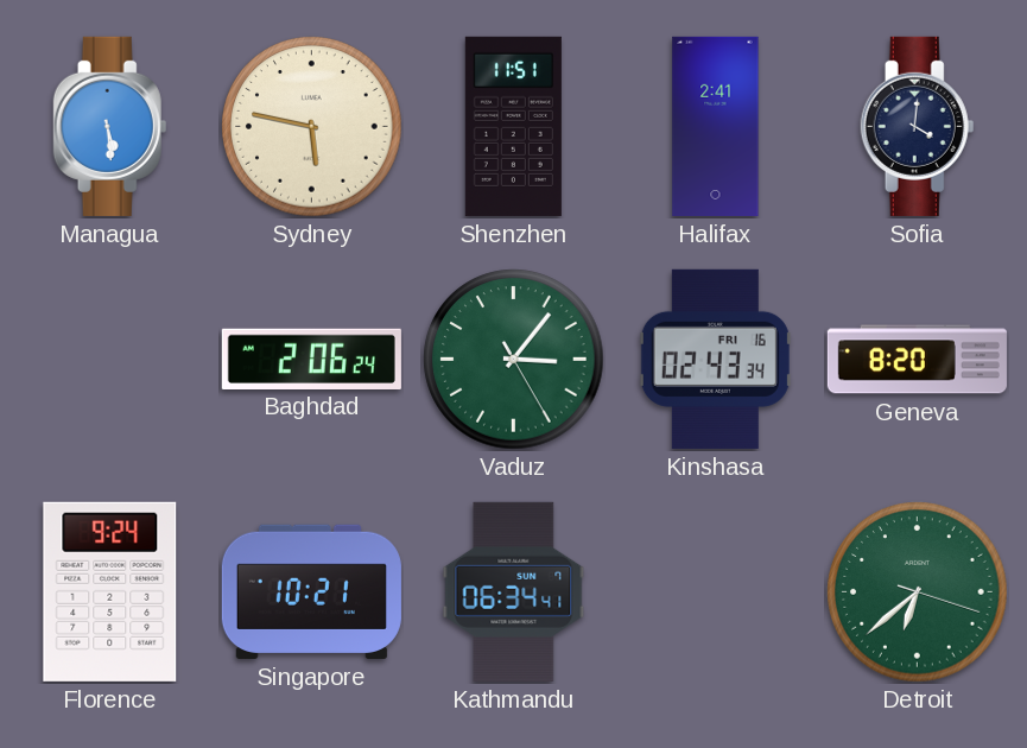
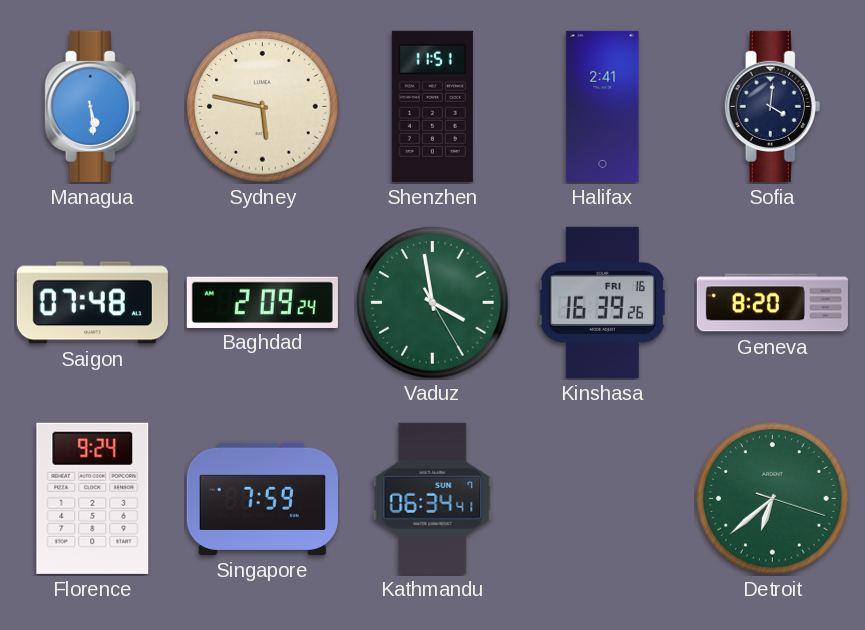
Saigon: none -> 07:48
Baghdad: 2:06 -> 2:09
Vaduz: 3:06 -> 3:58
Kinshasa: 02:43 -> 16:39
Singapore: 10:21 -> 7:59
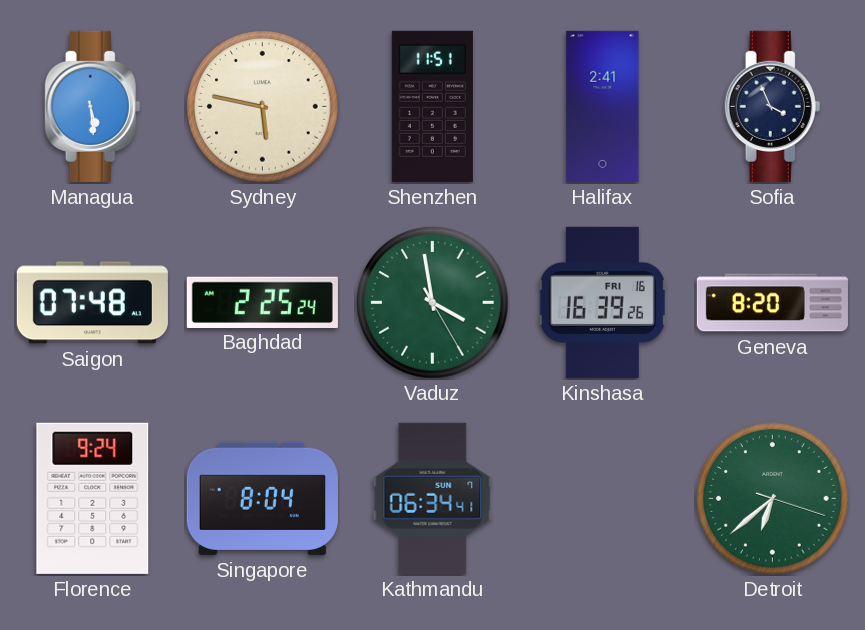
Sofia: 4:01 -> 3:56
Baghdad: 2:09 -> 2:25
Singapore: 7:59 -> 8:04
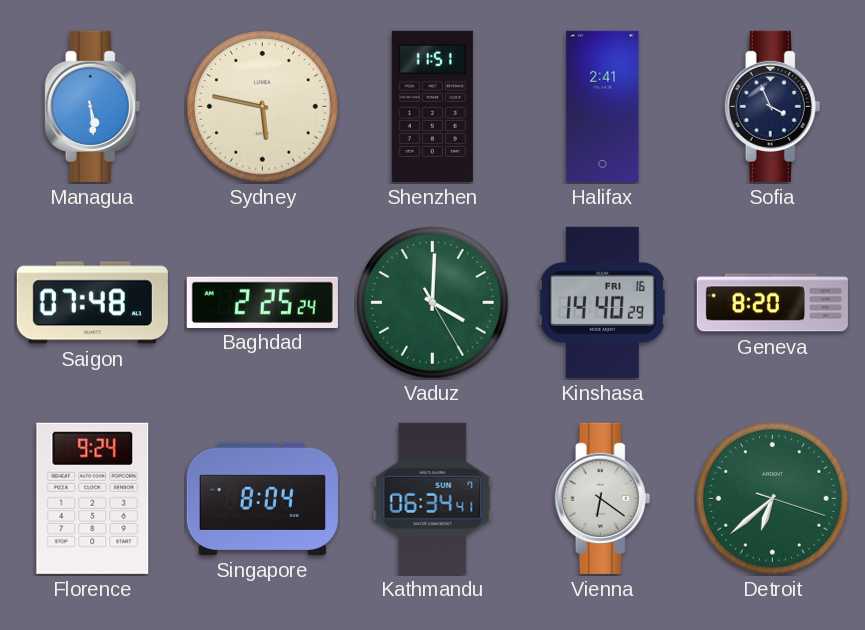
Vaduz: 3:58 -> 4:00
Kinshasa: 16:39 -> 14:40
Vienna: none -> 6:21
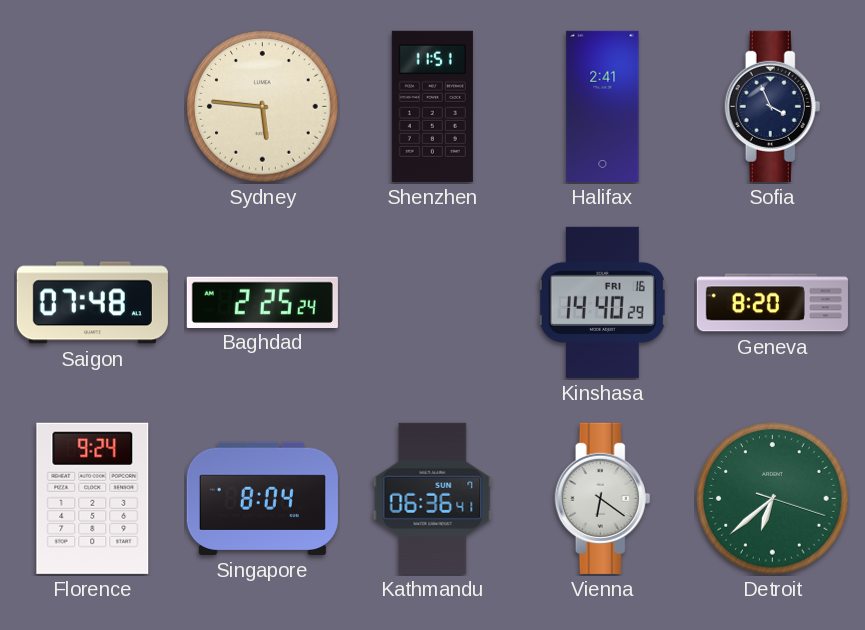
Managua: 5:29 -> none
Sydney: 5:47 -> 5:46
Vaduz: 4:00 -> none
Kathmandu: 06:34 -> 06:36
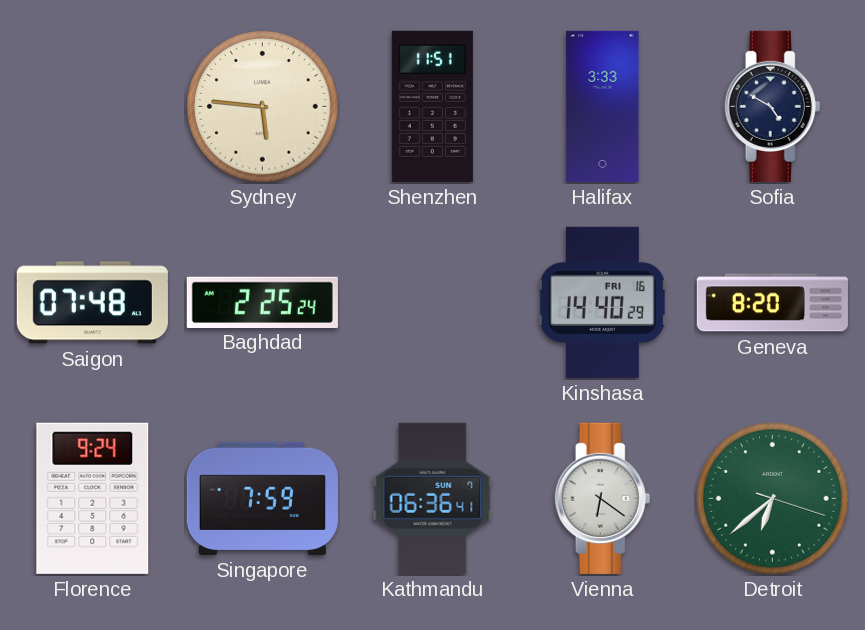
Halifax: 2:41 -> 3:33
Sofia: 3:56 -> 4:50
Singapore: 8:04 -> 7:59
